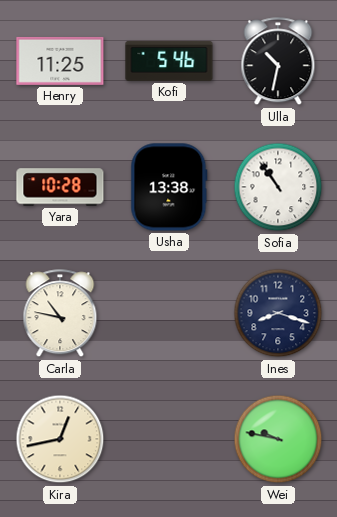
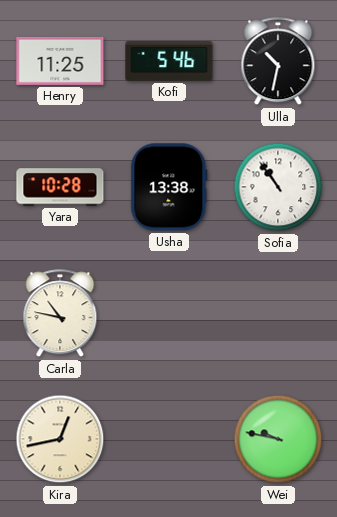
Ines: 8:18 -> none
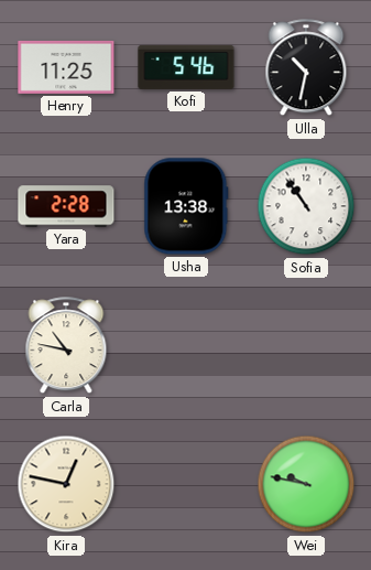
Yara: 10:28 -> 2:28
Kira: 12:43 -> 12:47
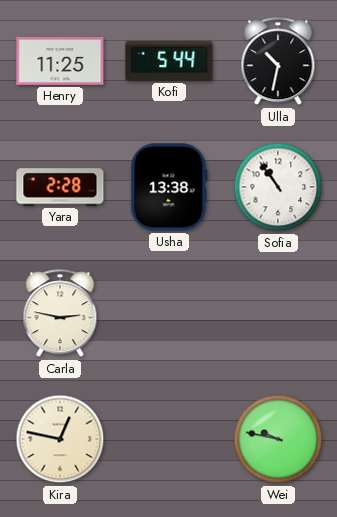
Kofi: 5:46 -> 5:44
Carla: 10:47 -> 2:47
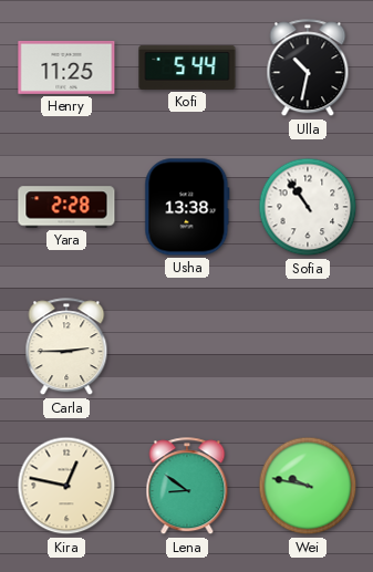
Carla: 2:47 -> 2:45
Lena: none -> 8:51
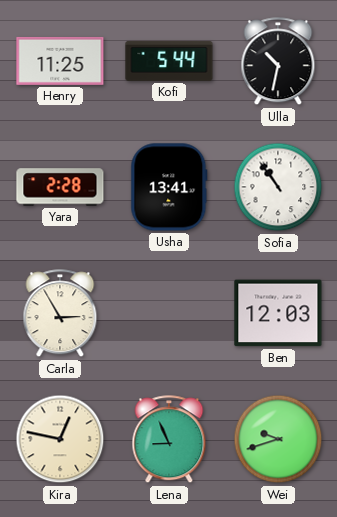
Usha: 13:38 -> 13:41
Carla: 2:45 -> 2:55
Ben: none -> 12:03
Lena: 8:51 -> 8:56
Wei: 9:47 -> 9:42
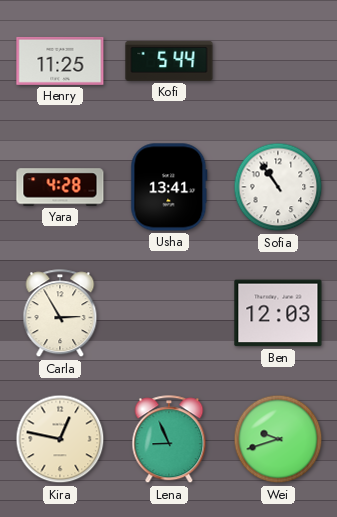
Ulla: 10:32 -> none
Yara: 2:28 -> 4:28
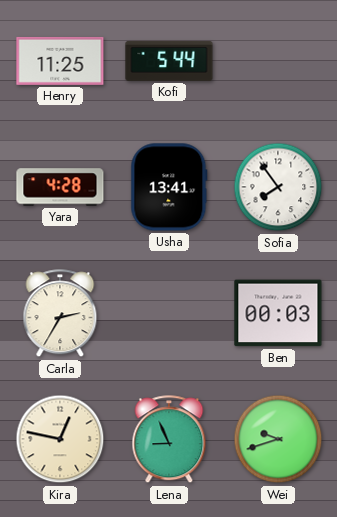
Sofia: 10:54 -> 7:54
Carla: 2:55 -> 2:35
Ben: 12:03 -> 00:03
